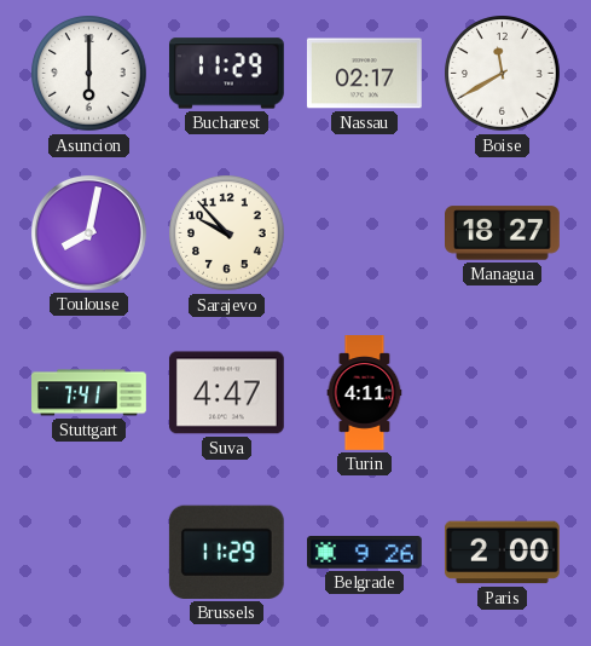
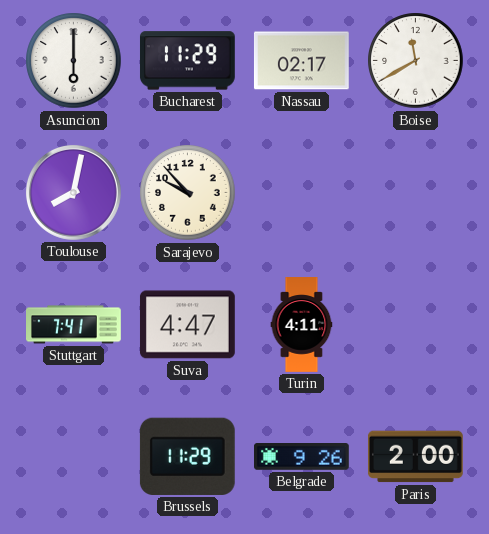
Managua: 18:27 -> none
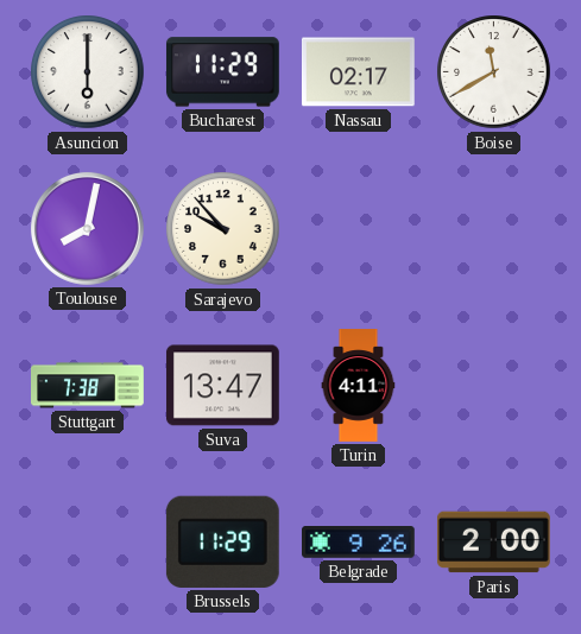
Stuttgart: 7:41 -> 7:38
Suva: 4:47 -> 13:47
